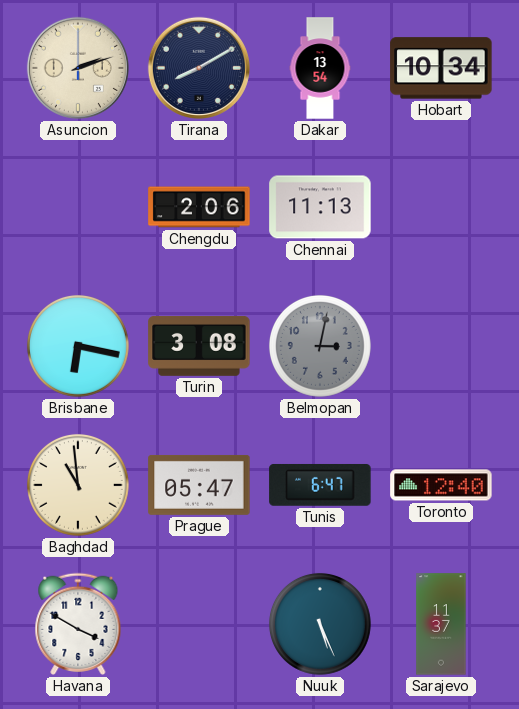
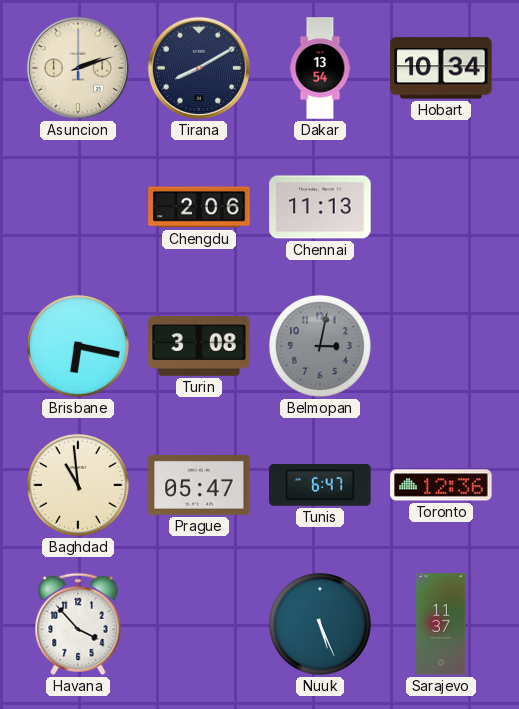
Toronto: 12:40 -> 12:36
Havana: 3:50 -> 3:53
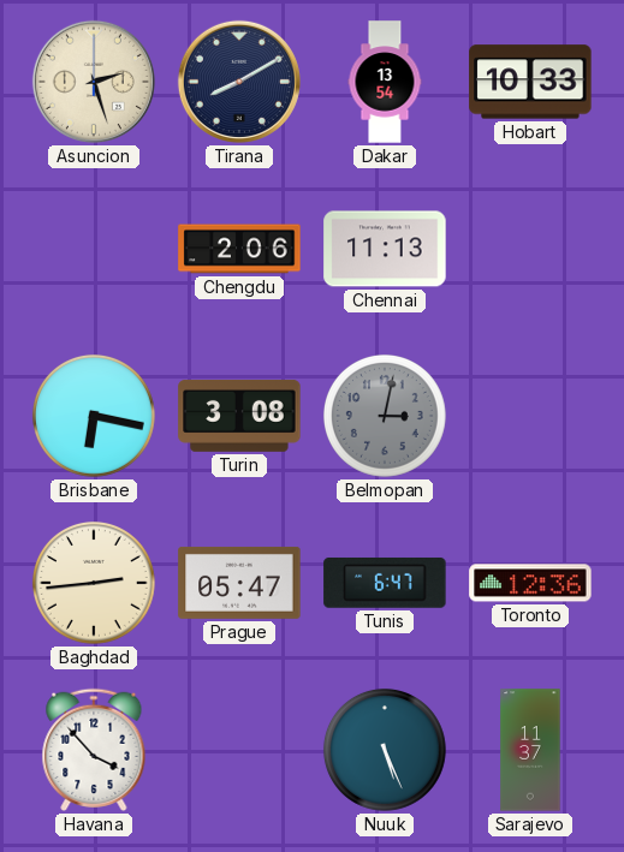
Asuncion: 2:12 -> 2:27
Hobart: 10:34 -> 10:33
Baghdad: 10:59 -> 2:44
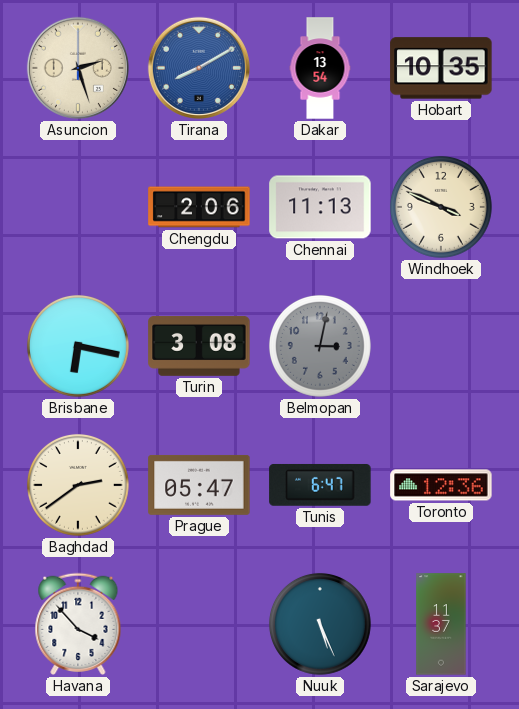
Tirana dial: navy -> blue
Hobart: 10:33 -> 10:35
Windhoek: none -> 3:49
Baghdad: 2:44 -> 2:39
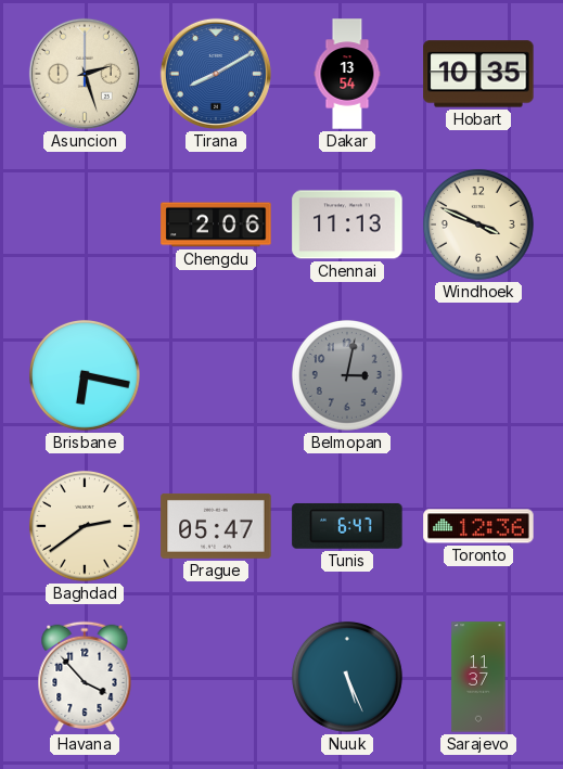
Turin: 3:08 -> none
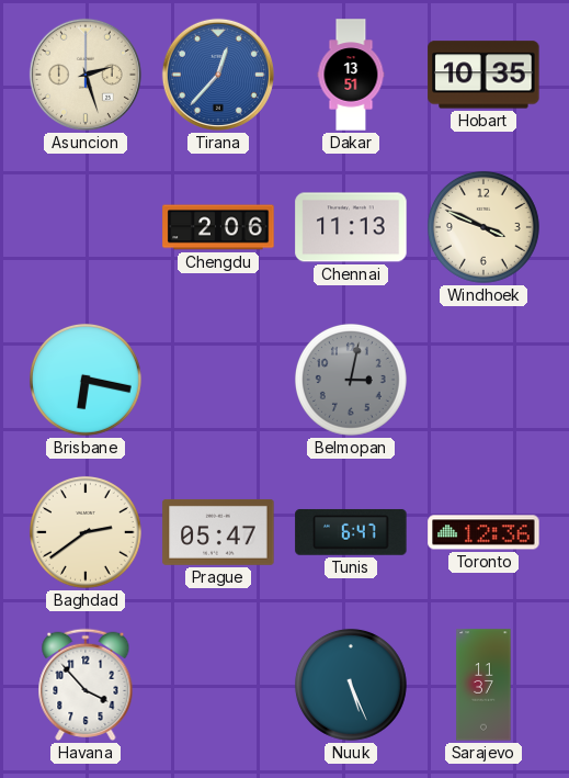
Tirana: 8:10 -> 12:37
Dakar: 13:54 -> 13:51
